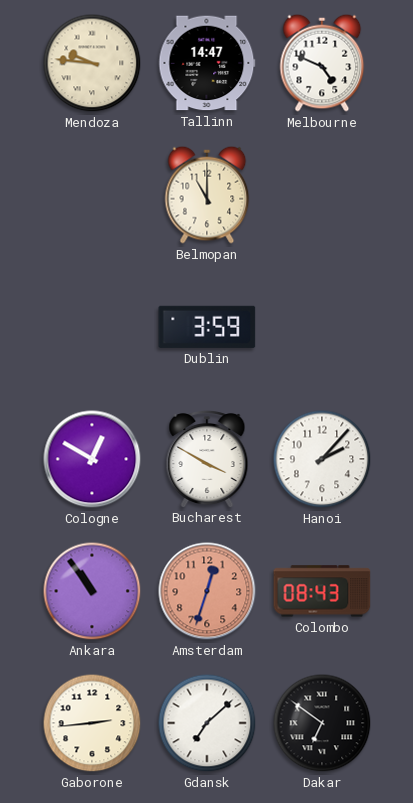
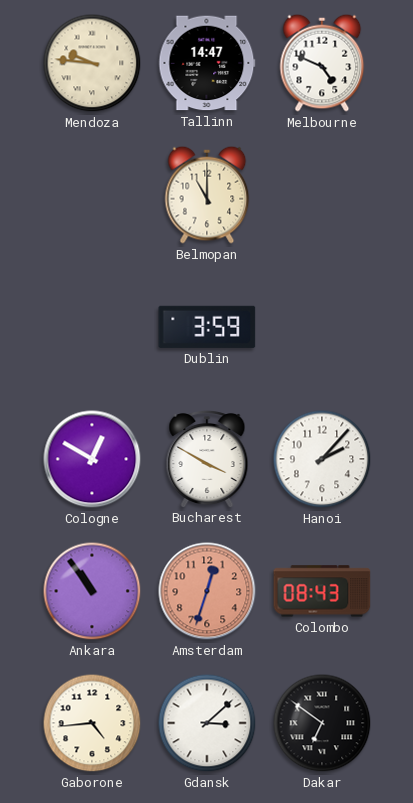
Gaborone: 2:44 -> 4:44
Gdansk: 7:08 -> 3:08
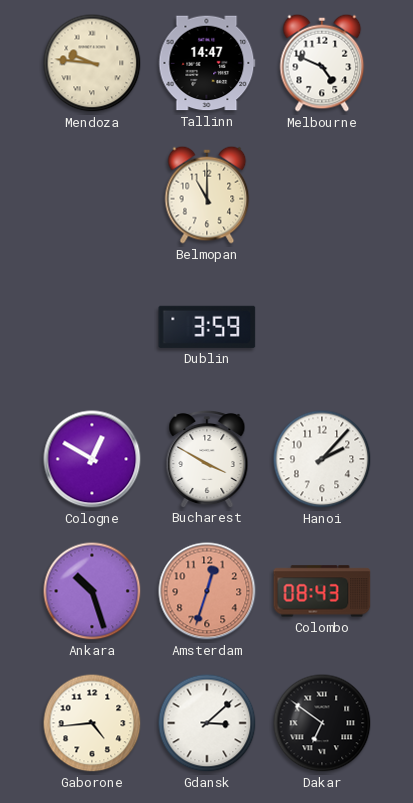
Ankara: 10:54 -> 10:27
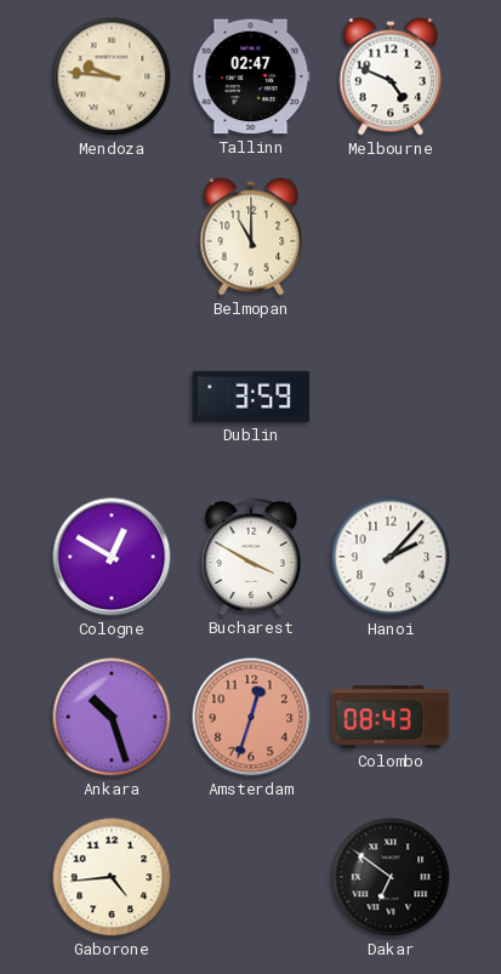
Tallinn: 14:47 -> 02:47
Gdansk: 3:08 -> none
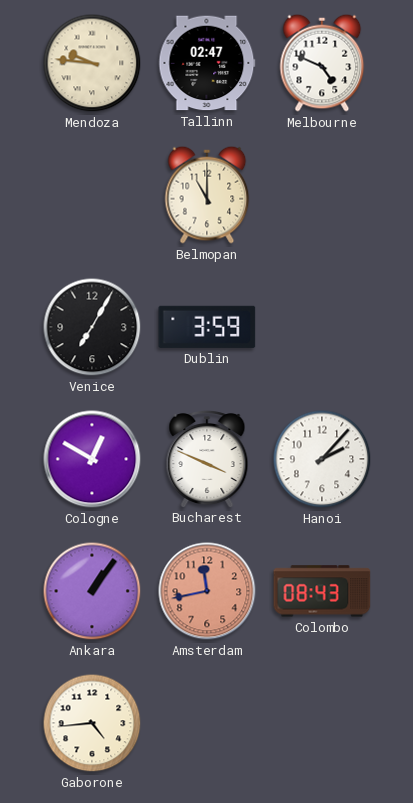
Venice: none -> 7:05
Bucharest: 3:50 -> 3:49
Ankara: 10:27 -> 1:06
Amsterdam: 12:33 -> 11:43
Dakar: 6:51 -> none
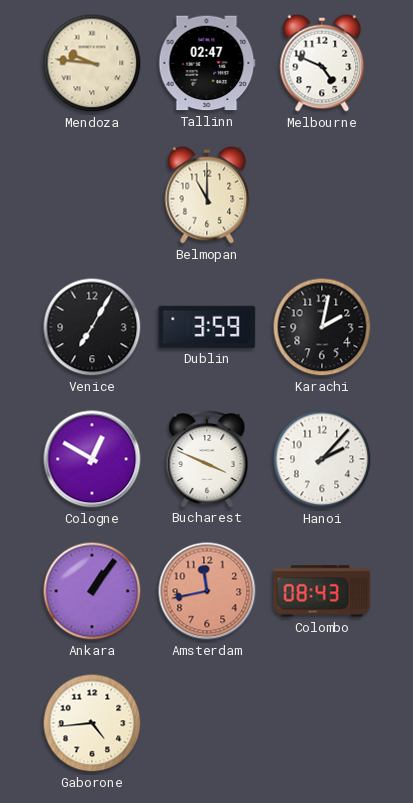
Karachi: none -> 2:02
